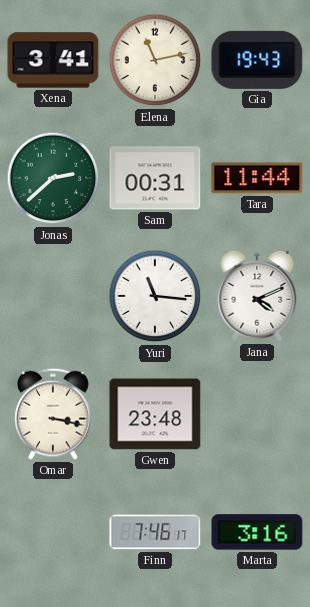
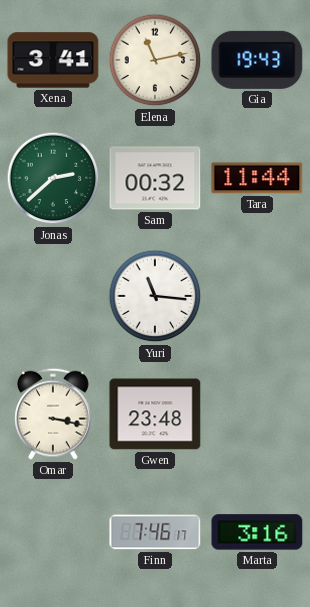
Sam: 00:31 -> 00:32
Jana: 4:11 -> none
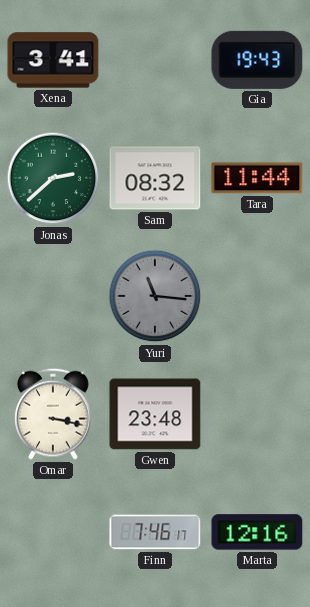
Elena: 11:13 -> none
Sam: 00:32 -> 08:32
Yuri dial: white -> grey
Marta: 3:16 -> 12:16
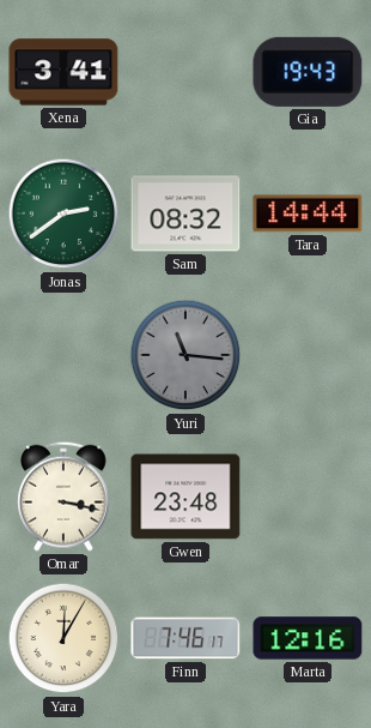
Jonas: 2:38 -> 2:39
Tara: 11:44 -> 14:44
Yara: none -> 12:05
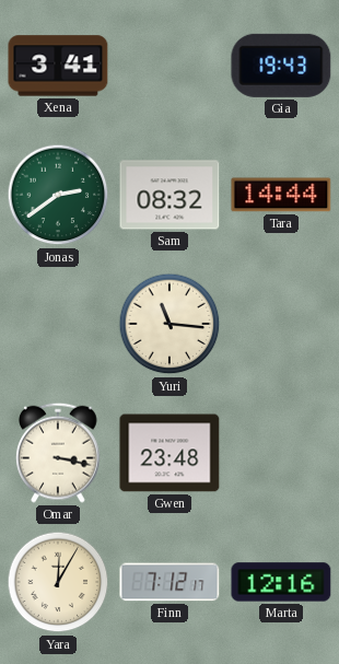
Yuri dial: grey -> cream
Finn: 7:46 -> 7:12
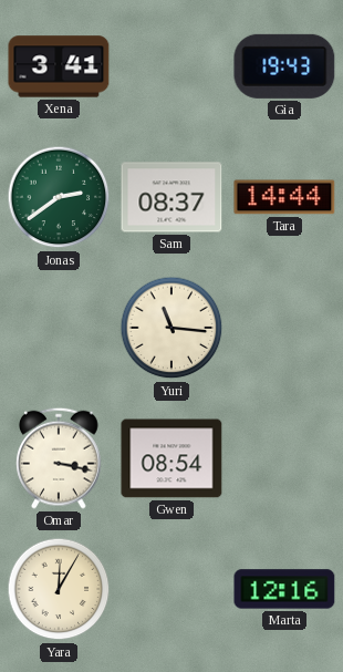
Sam: 08:32 -> 08:37
Gwen: 23:48 -> 08:54
Finn: 7:12 -> none
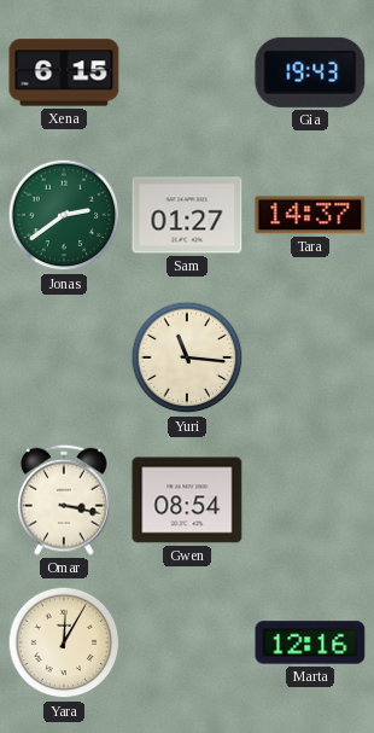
Xena: 3:41 -> 6:15
Sam: 08:37 -> 01:27
Tara: 14:44 -> 14:37
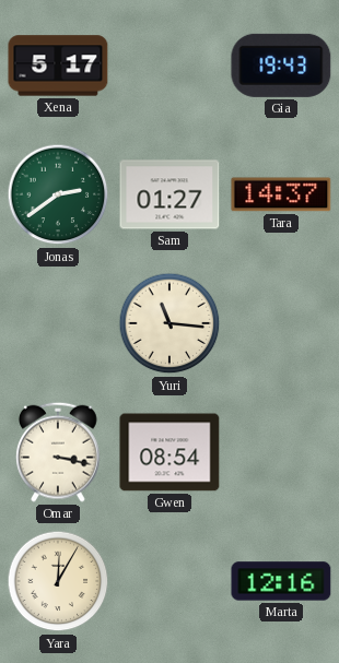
Xena: 6:15 -> 5:17
